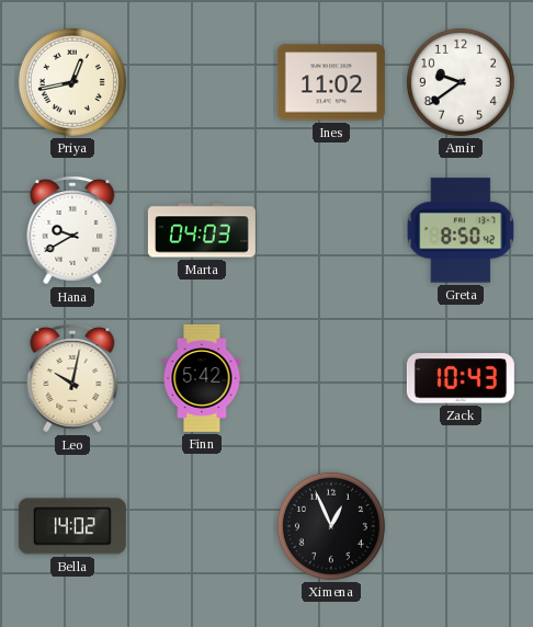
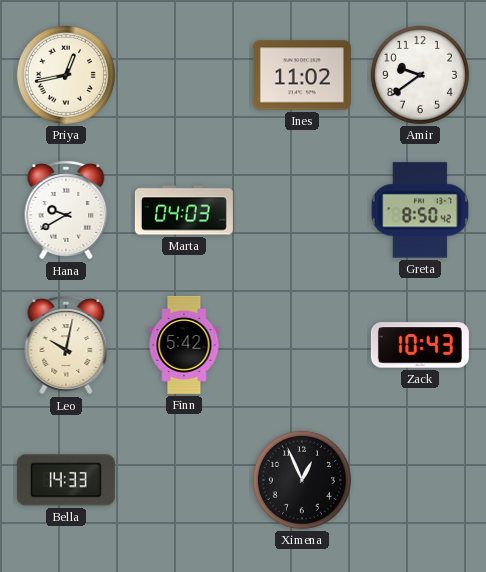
Bella: 14:02 -> 14:33
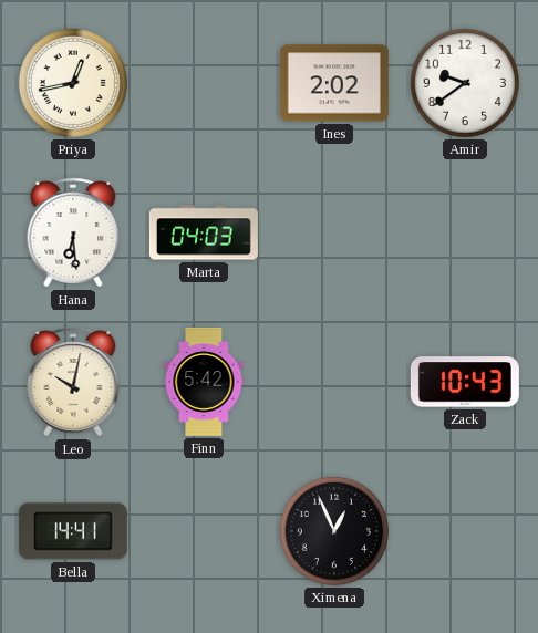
Ines: 11:02 -> 2:02
Hana: 9:40 -> 6:29
Greta: 8:50 -> none
Bella: 14:33 -> 14:41
